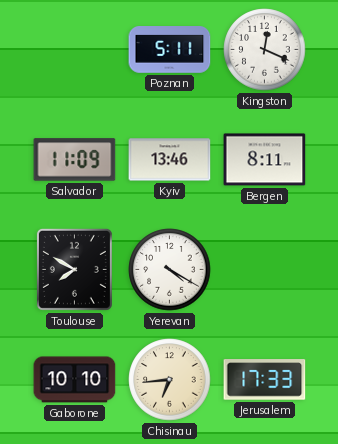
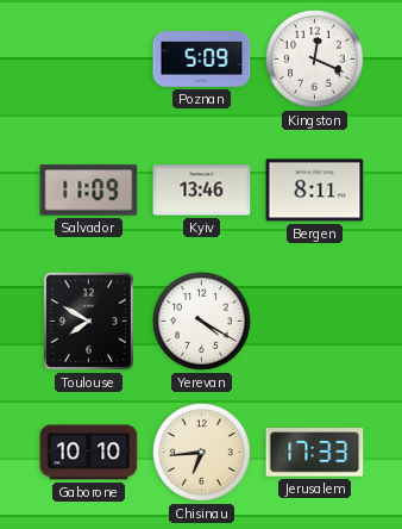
Poznan: 5:11 -> 5:09
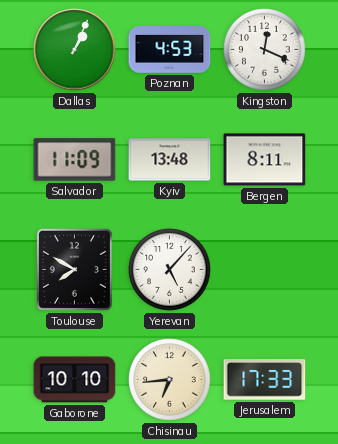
Dallas: none -> 1:04
Poznan: 5:09 -> 4:53
Kyiv: 13:46 -> 13:48
Yerevan: 4:20 -> 5:07
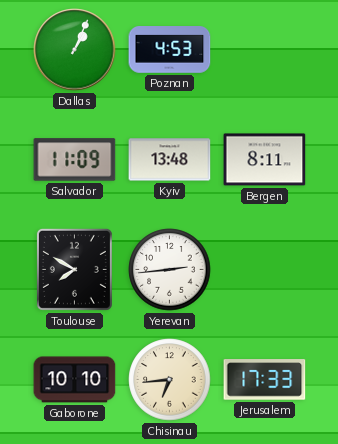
Kingston: 12:19 -> none
Yerevan: 5:07 -> 2:44
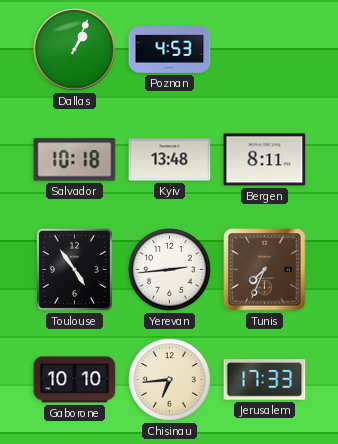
Salvador: 11:09 -> 10:18
Toulouse: 7:50 -> 4:54
Tunis: none -> 7:34
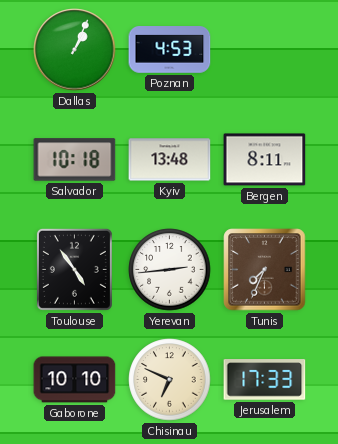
Chisinau: 6:44 -> 6:49
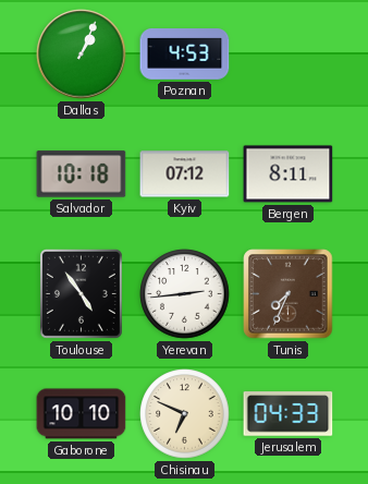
Kyiv: 13:48 -> 07:12
Jerusalem: 17:33 -> 04:33
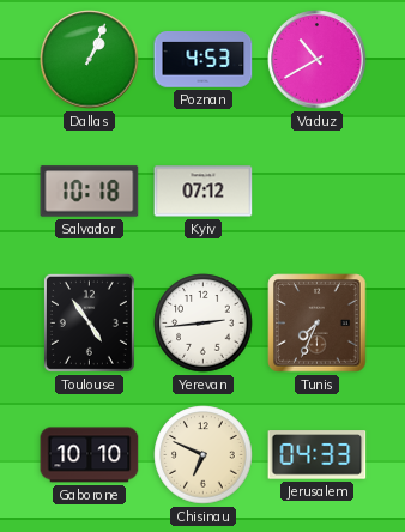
Vaduz: none -> 10:40
Bergen: 8:11 -> none
